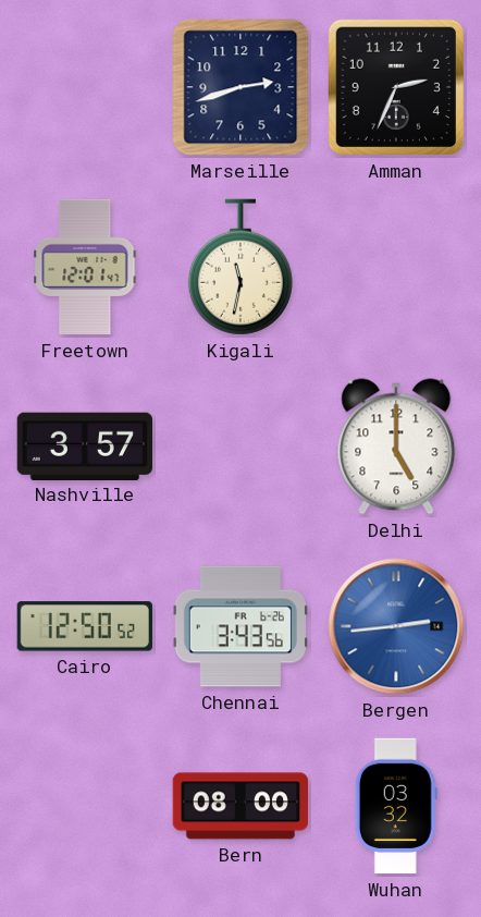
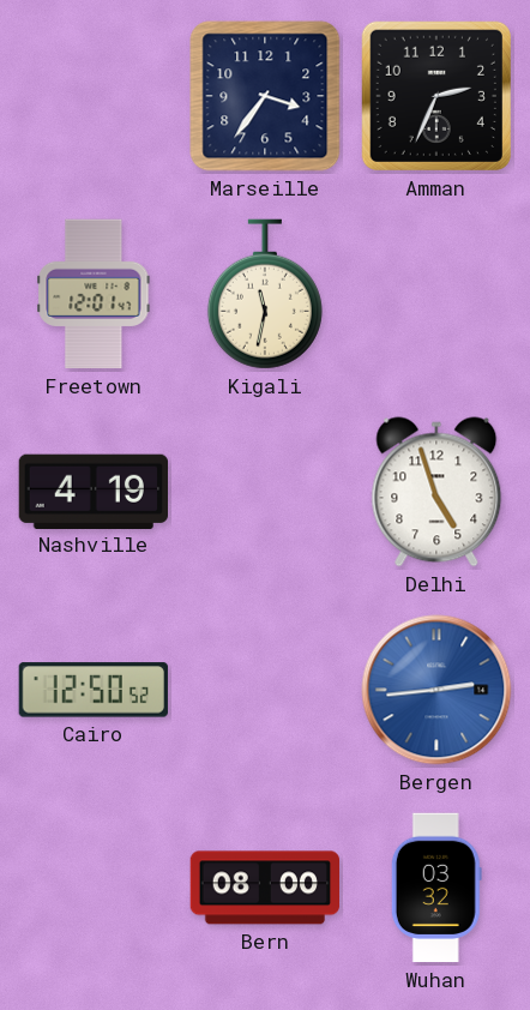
Marseille: 2:42 -> 3:36
Nashville: 3:57 -> 4:19
Delhi: 5:00 -> 4:57
Chennai: 3:43 -> none
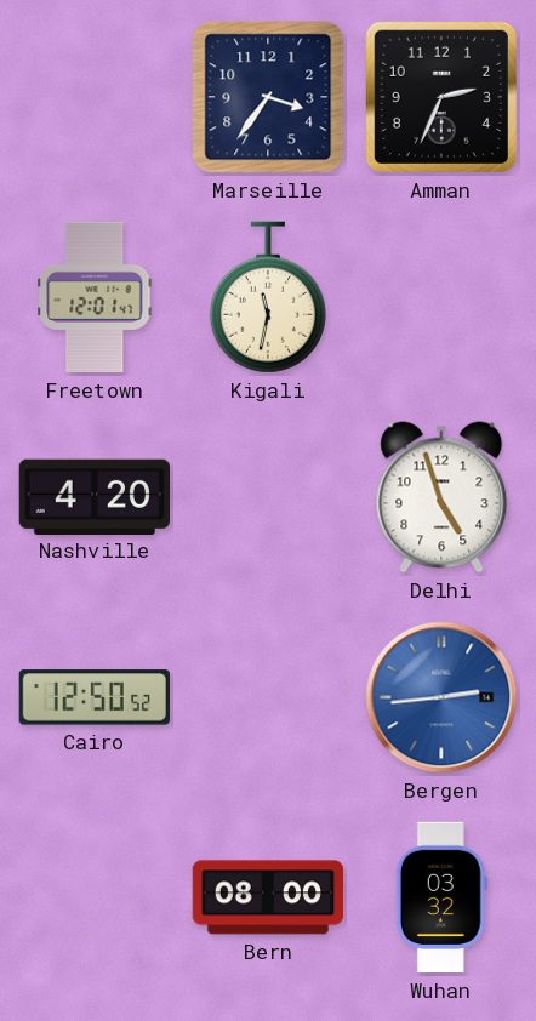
Nashville: 4:19 -> 4:20
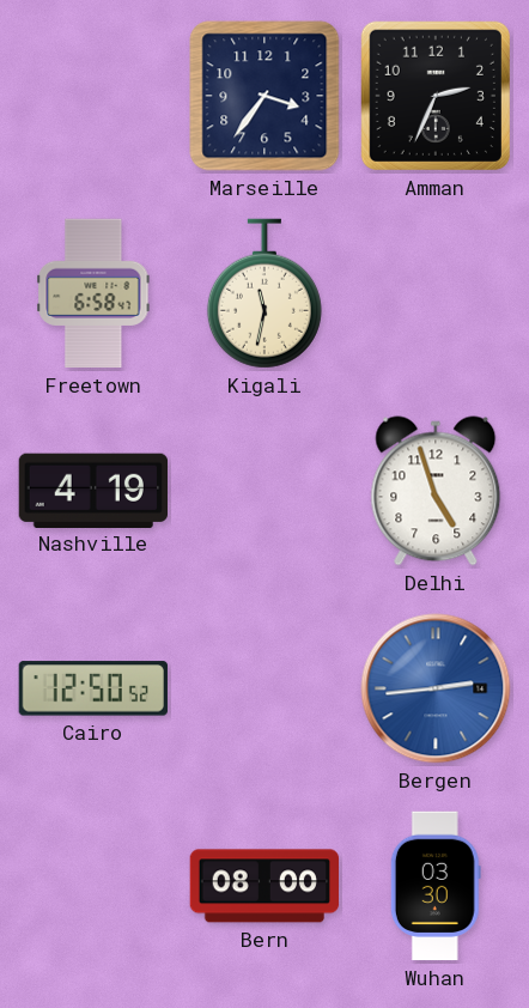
Freetown: 12:01 -> 6:58
Nashville: 4:20 -> 4:19
Wuhan: 03:32 -> 03:30
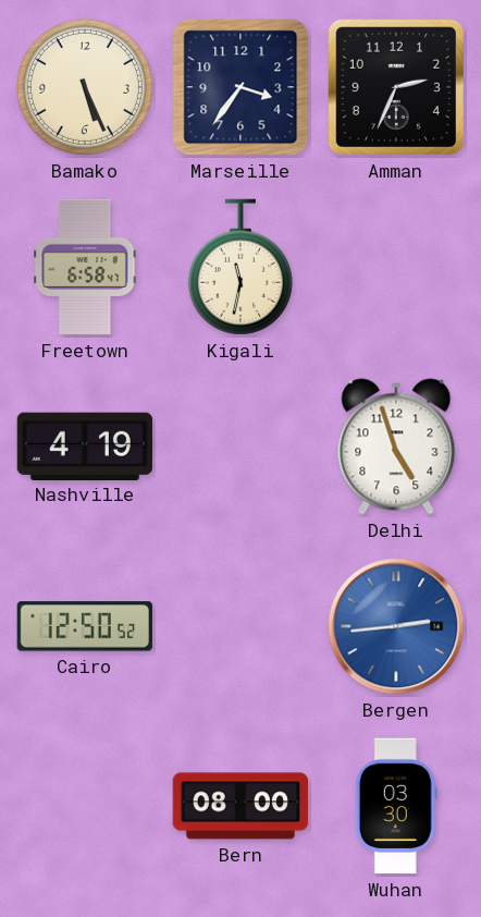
Bamako: none -> 5:26
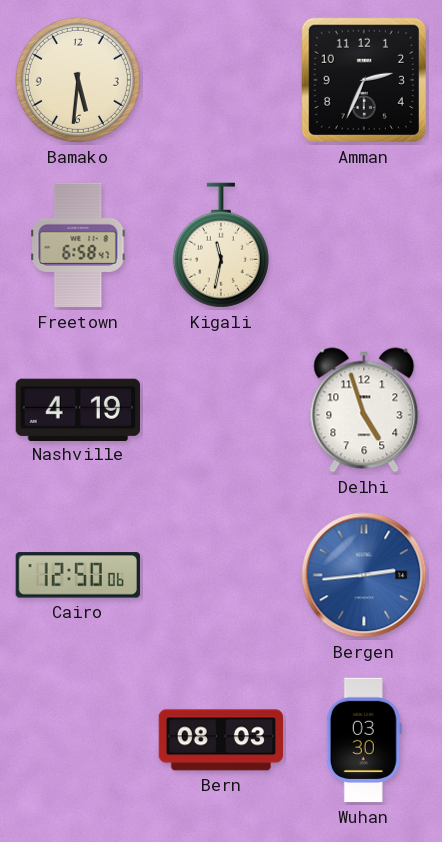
Bamako: 5:26 -> 5:31
Marseille: 3:36 -> none
Cairo: 12:50:52 -> 12:50:06
Bern: 08:00 -> 08:03
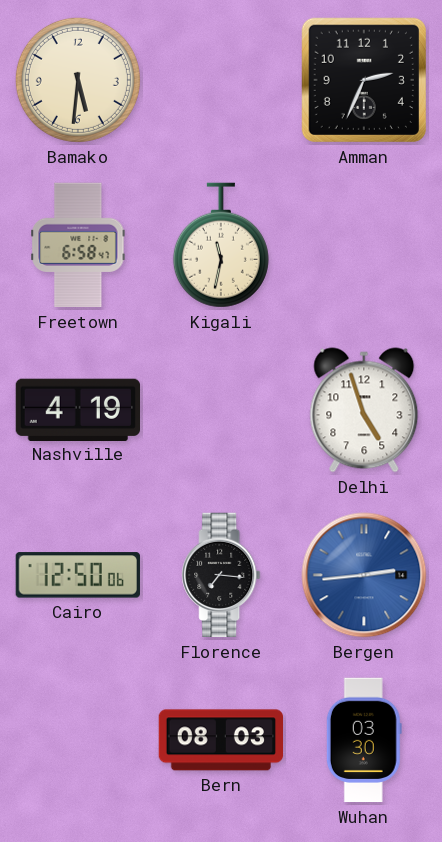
Florence: none -> 7:16
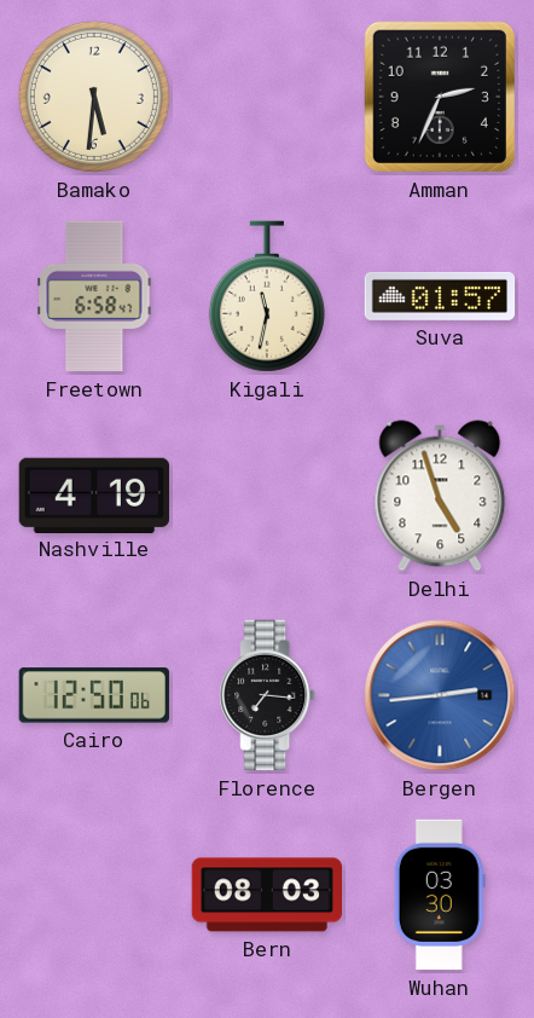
Suva: none -> 01:57
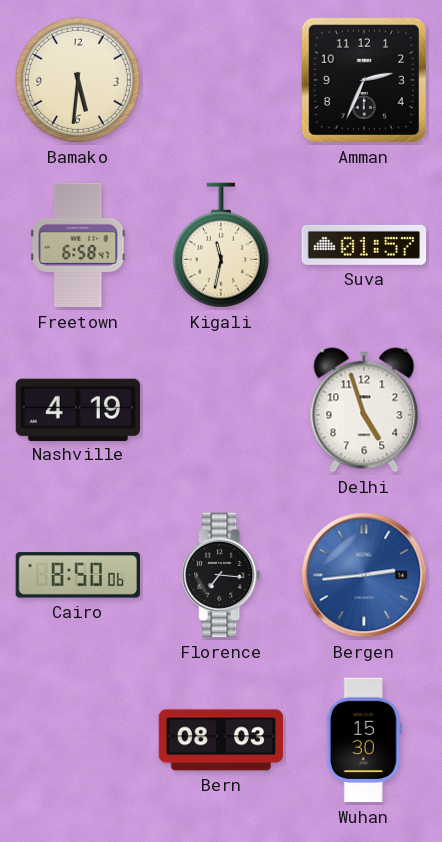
Cairo: 12:50 -> 8:50
Wuhan: 03:30 -> 15:30
